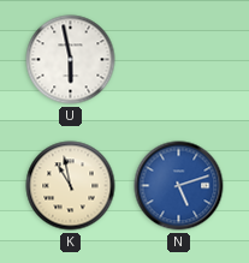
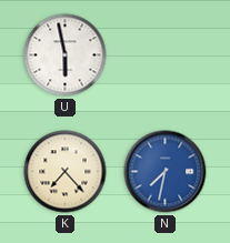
K: 10:58 -> 7:23
N: 5:12 -> 7:32
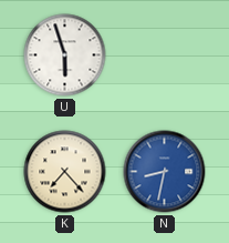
U: 5:58 -> 5:57
N: 7:32 -> 8:32
